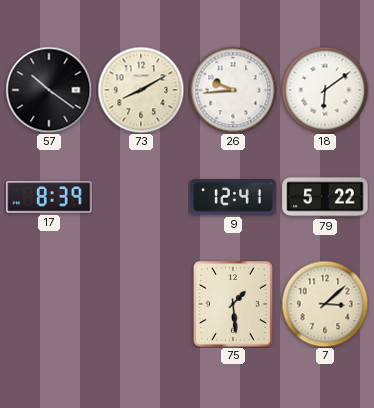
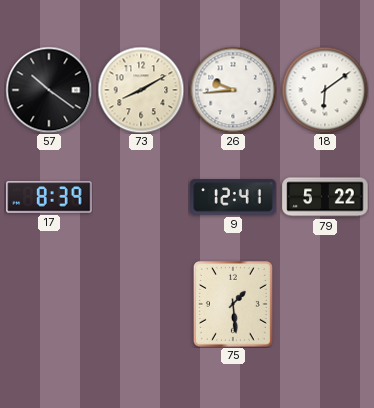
7: 3:08 -> none
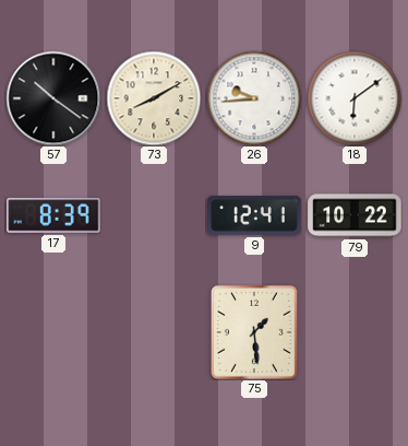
79: 5:22 -> 10:22
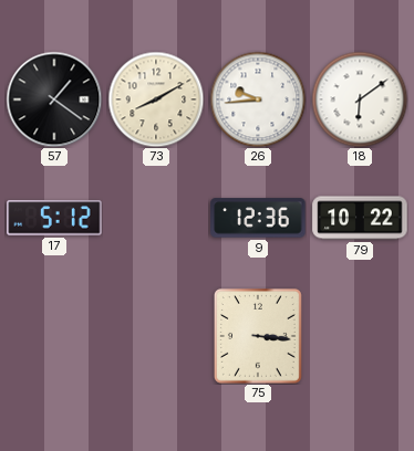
57: 10:21 -> 1:21
17: 8:39 -> 5:12
9: 12:41 -> 12:36
75: 1:29 -> 3:16
